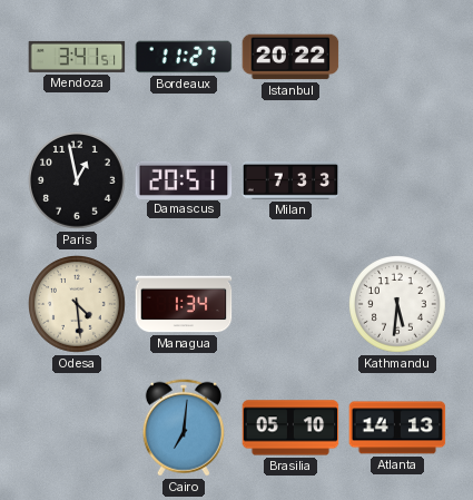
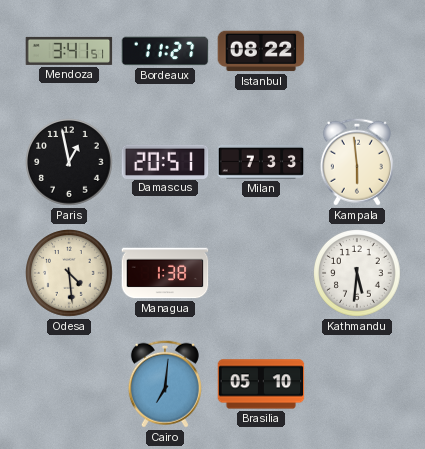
Istanbul: 20:22 -> 08:22
Kampala: none -> 5:59
Managua: 1:34 -> 1:38
Atlanta: 14:13 -> none
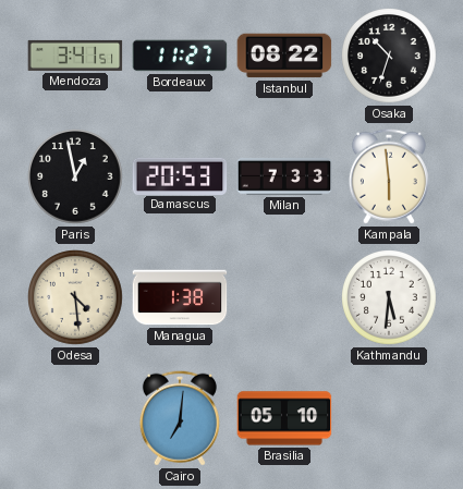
Osaka: none -> 10:33
Damascus: 20:51 -> 20:53
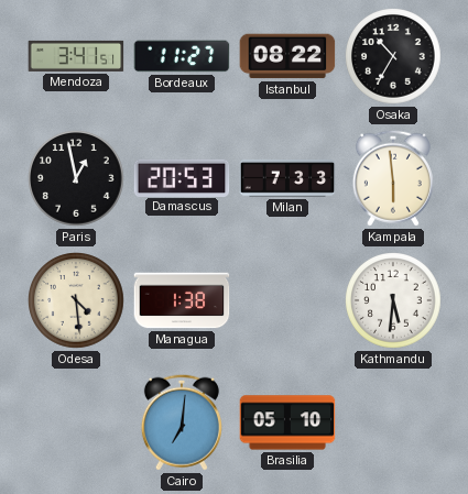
Osaka: 10:33 -> 10:35
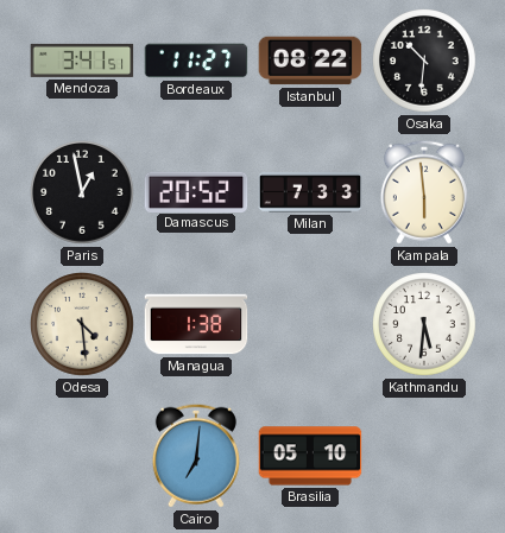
Osaka: 10:35 -> 10:31
Damascus: 20:53 -> 20:52
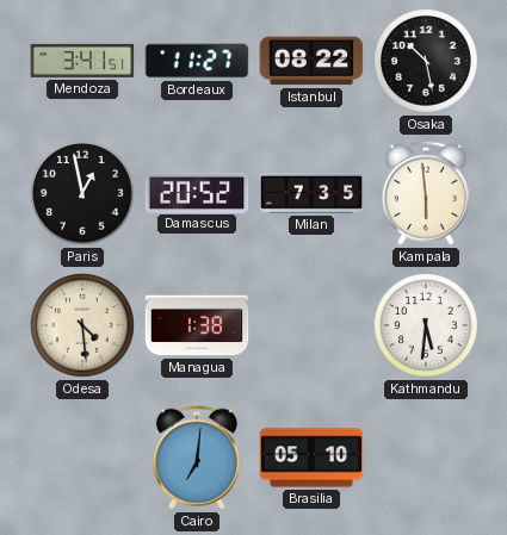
Osaka: 10:31 -> 10:28
Milan: 7:33 -> 7:35
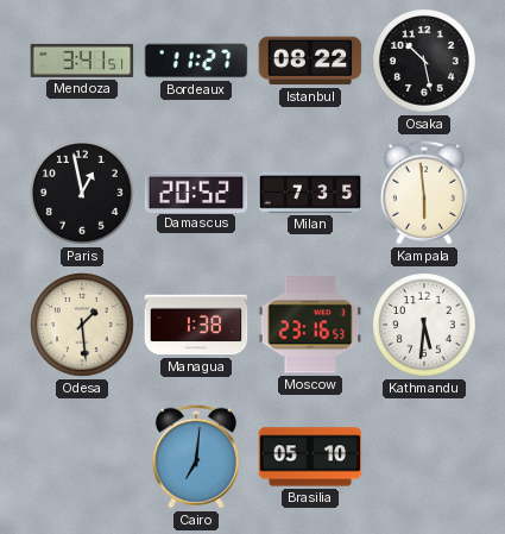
Odesa: 4:29 -> 1:29
Moscow: none -> 23:16
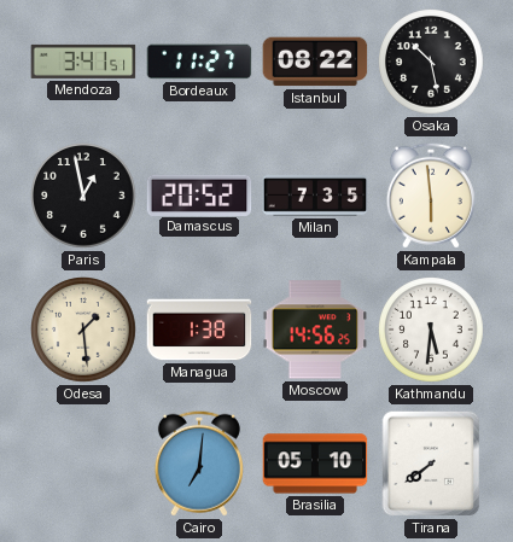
Moscow: 23:16 -> 14:56
Tirana: none -> 7:39
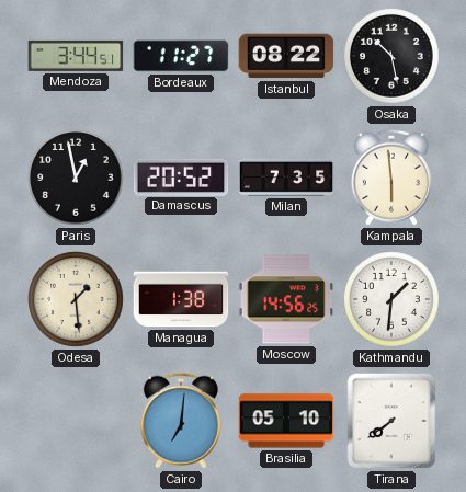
Mendoza: 3:41 -> 3:44
Kathmandu: 5:31 -> 1:31
